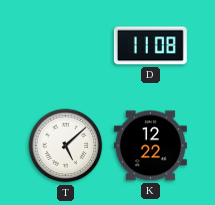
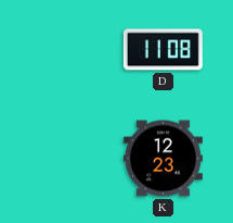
T: 5:08 -> none
K: 12:22 -> 12:23
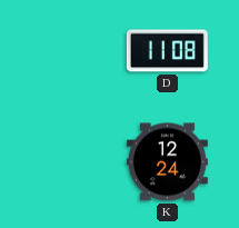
K: 12:23 -> 12:24
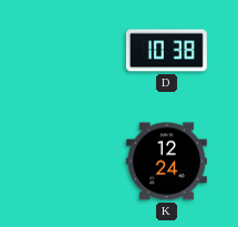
D: 11:08 -> 10:38
